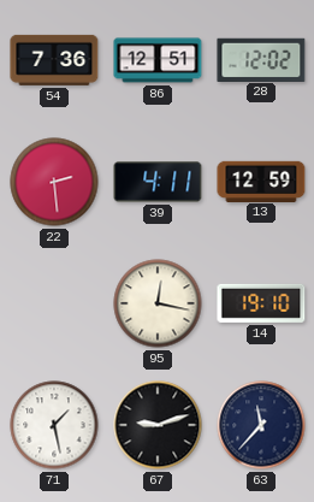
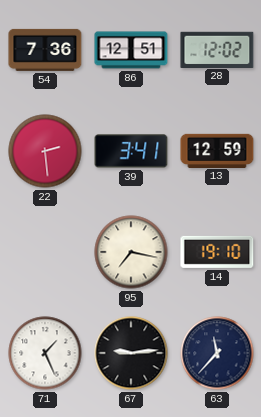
39: 4:11 -> 3:41
95: 12:17 -> 7:17
71: 1:28 -> 1:26
67: 9:12 -> 9:14
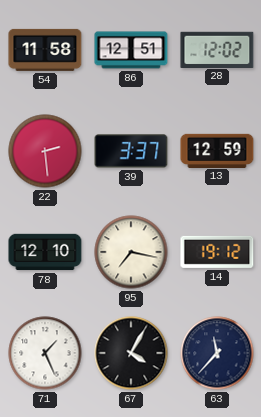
54: 7:36 -> 11:58
39: 3:41 -> 3:37
78: none -> 12:10
14: 19:10 -> 19:12
67: 9:14 -> 4:05
